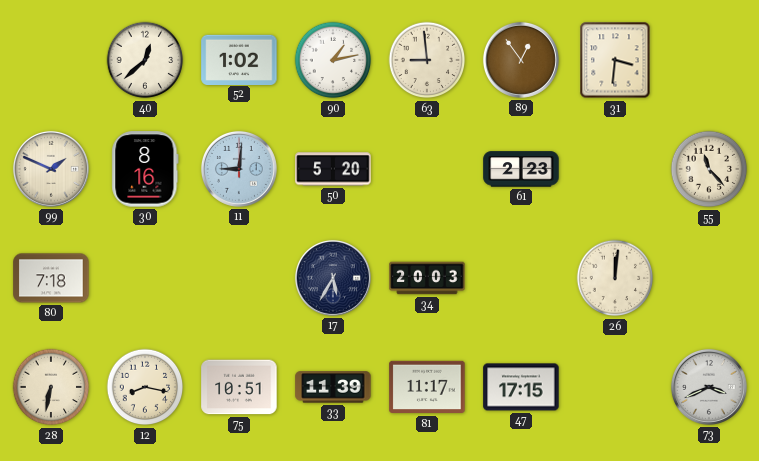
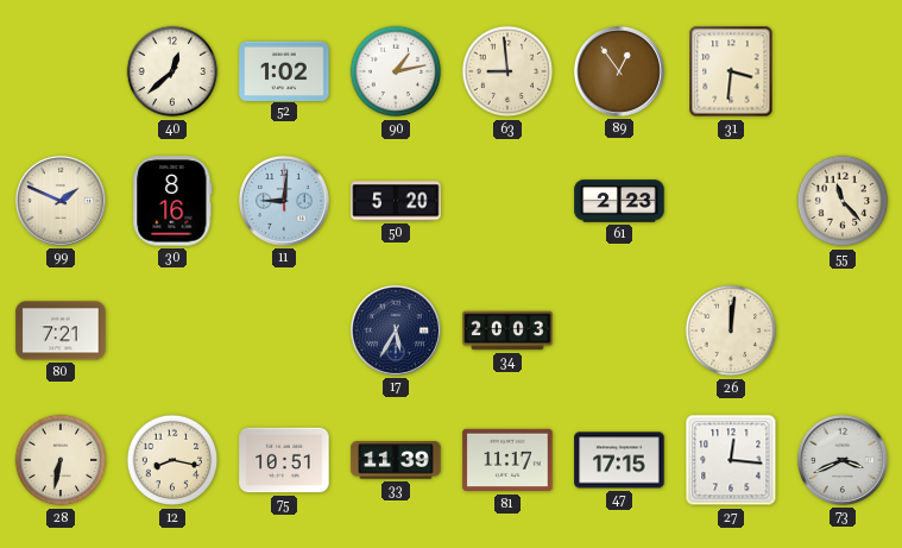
80: 7:18 -> 7:21
27: none -> 12:16
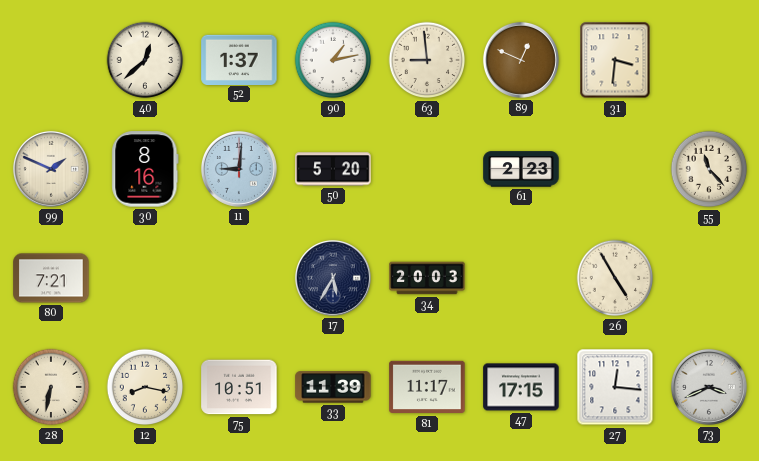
52: 1:02 -> 1:37
89: 12:54 -> 12:49
26: 12:01 -> 4:55
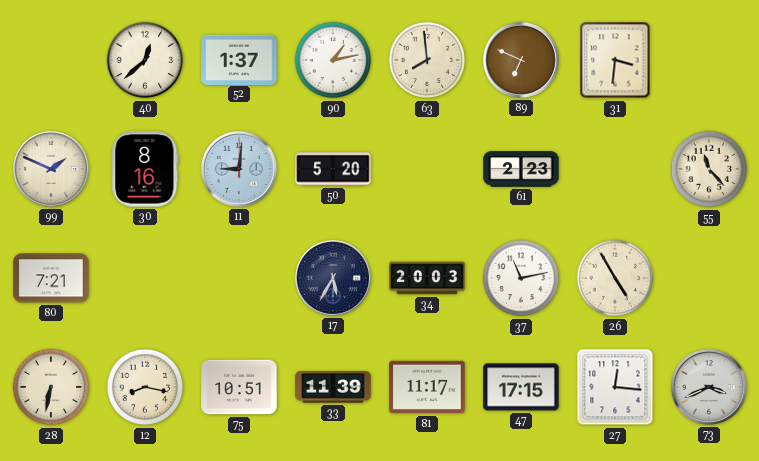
63: 8:59 -> 7:59
89: 12:49 -> 6:49
37: none -> 11:13
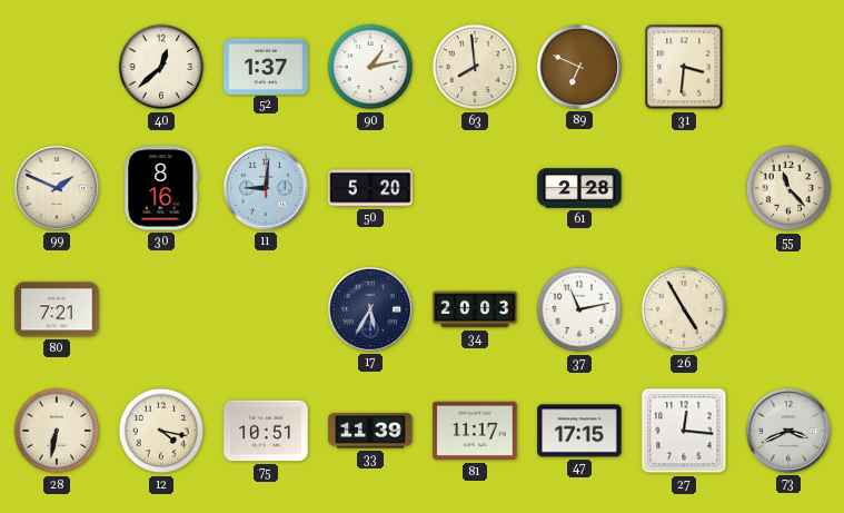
61: 2:23 -> 2:28
12: 8:17 -> 4:17
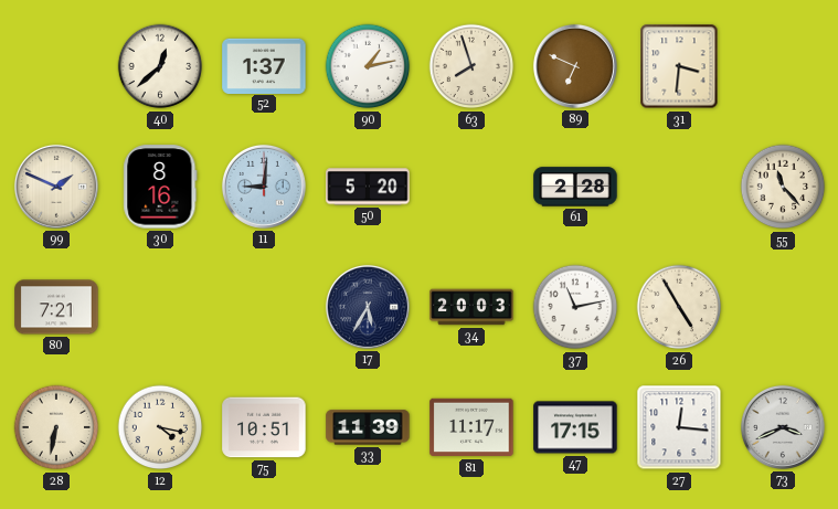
63: 7:59 -> 7:57
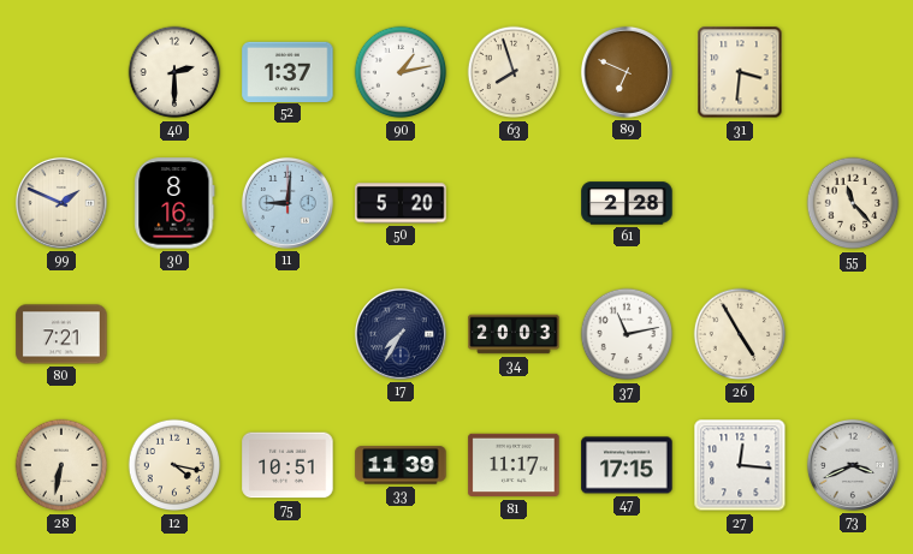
40: 12:38 -> 2:30
17: 5:35 -> 7:35
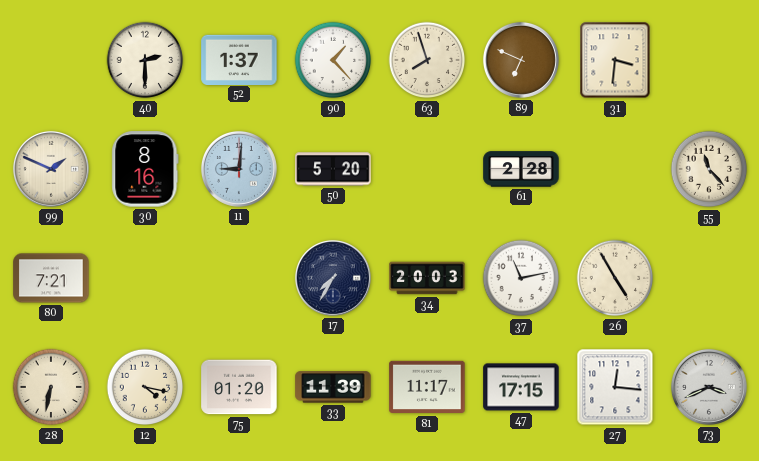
90: 1:13 -> 1:23
75: 10:51 -> 01:20
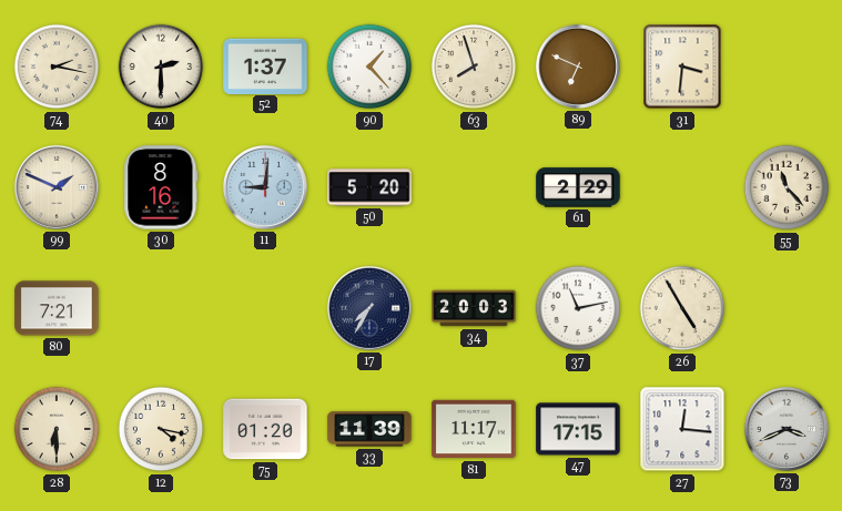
74: none -> 2:17
61: 2:28 -> 2:29
28: 6:32 -> 6:30
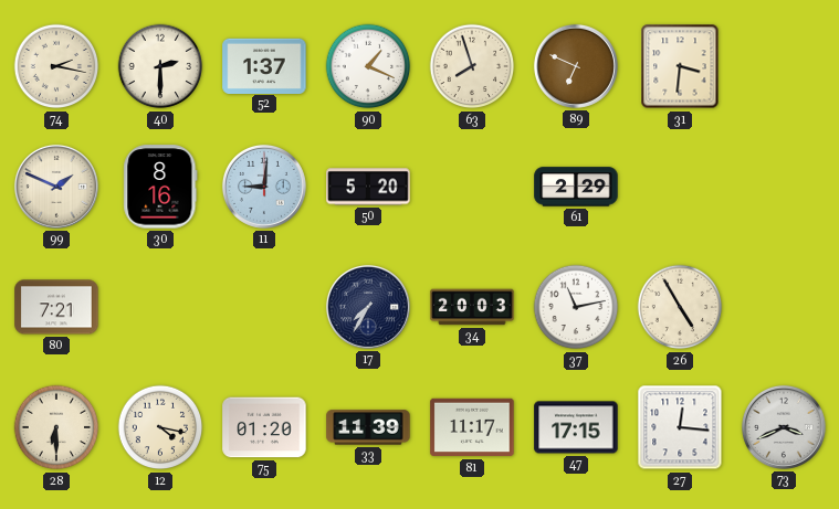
90: 1:23 -> 1:19
55: 11:23 -> none
